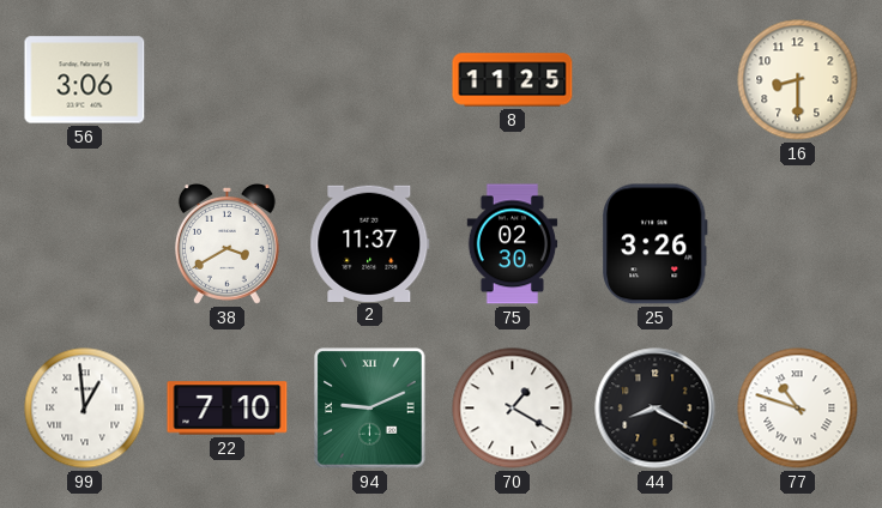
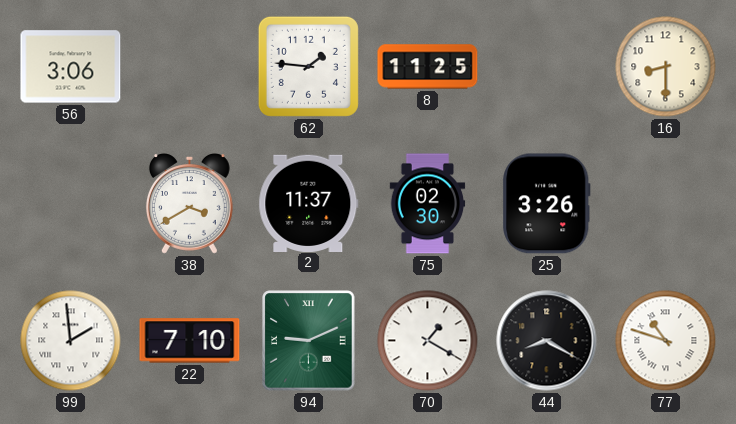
62: none -> 1:46
99: 12:59 -> 1:59
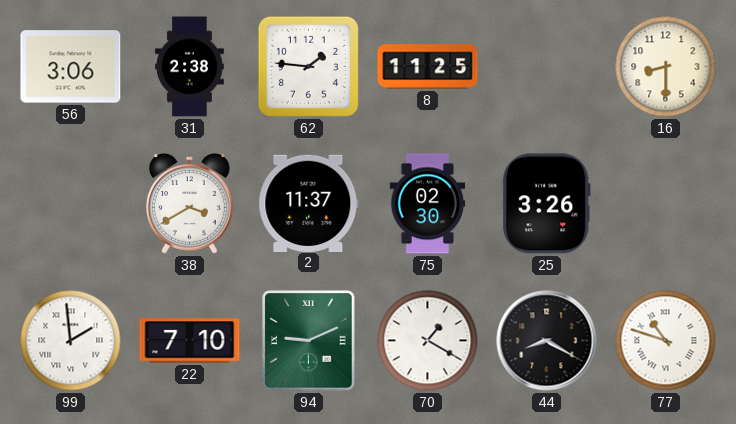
31: none -> 2:38
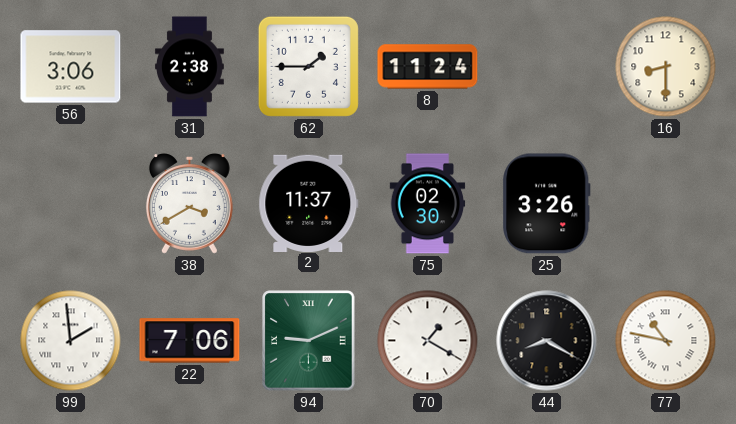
62: 1:46 -> 1:45
8: 11:25 -> 11:24
22: 7:10 -> 7:06
77: 10:48 -> 10:47
